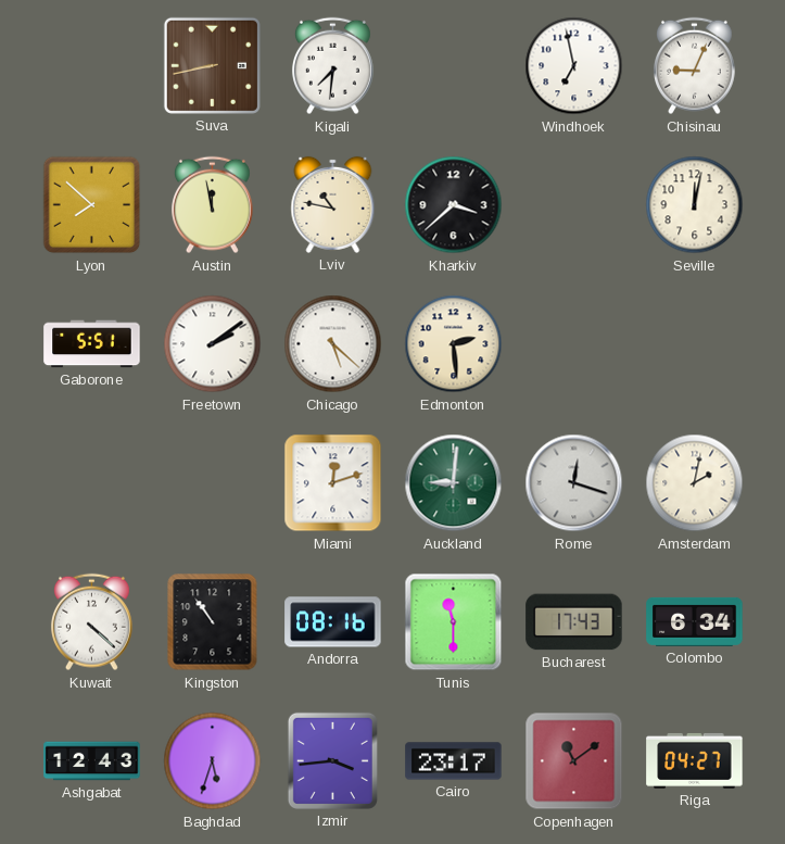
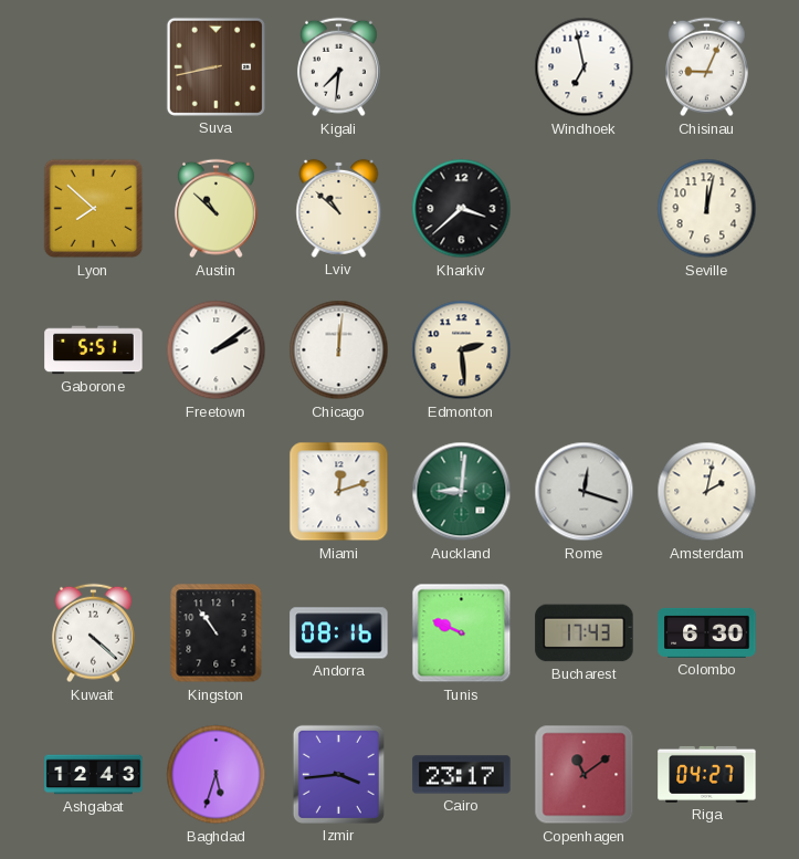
Austin: 11:58 -> 10:52
Lviv: 10:47 -> 10:52
Chicago: 5:22 -> 12:01
Tunis: 11:30 -> 9:49
Colombo: 6:34 -> 6:30
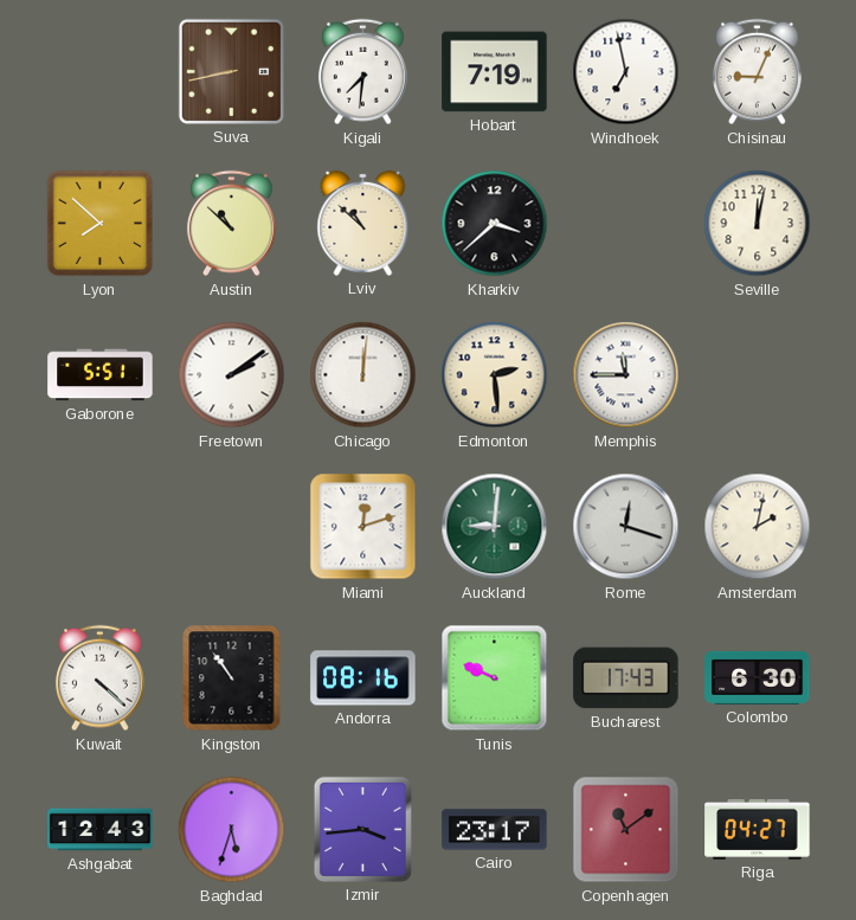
Hobart: none -> 7:19
Memphis: none -> 11:45
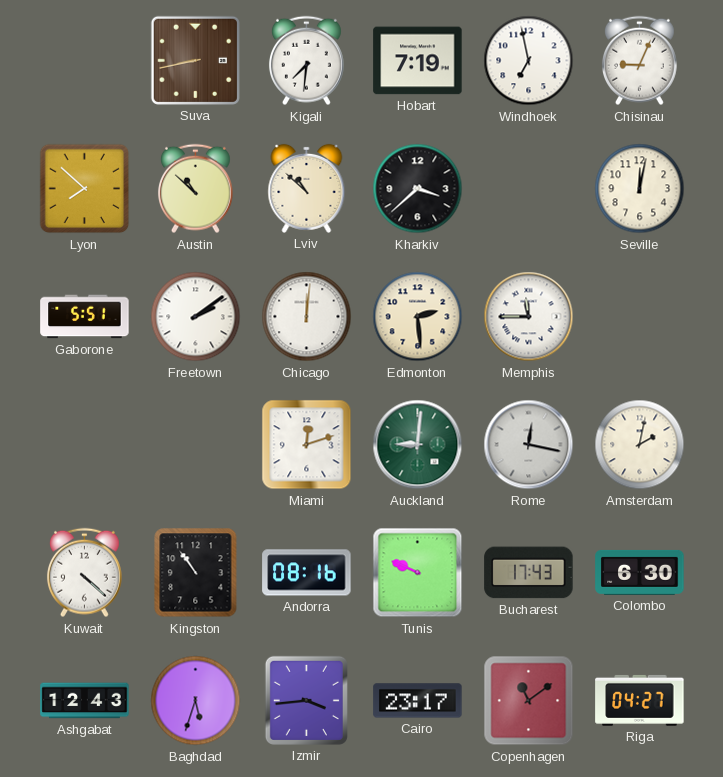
Rome: 12:18 -> 12:17
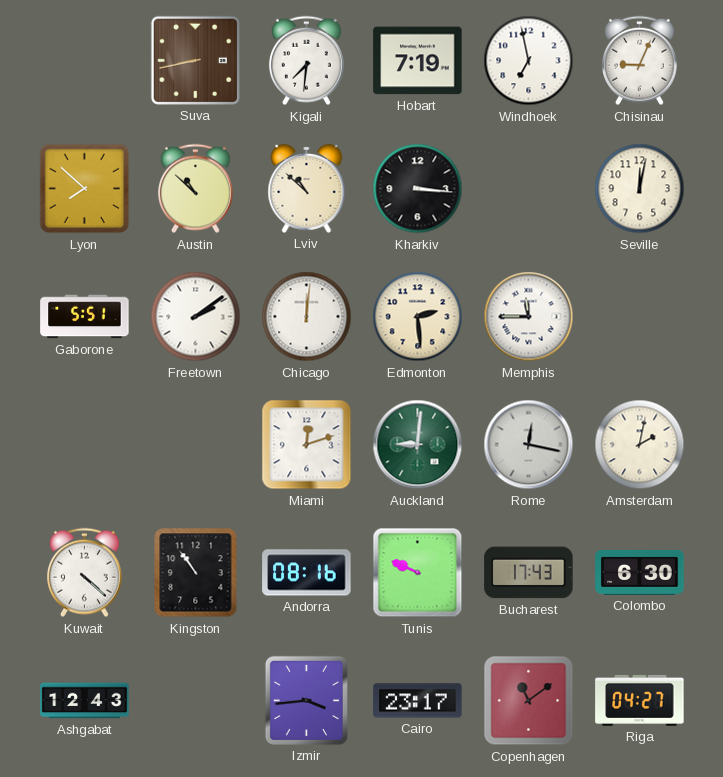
Kharkiv: 3:38 -> 3:16
Baghdad: 5:33 -> none
